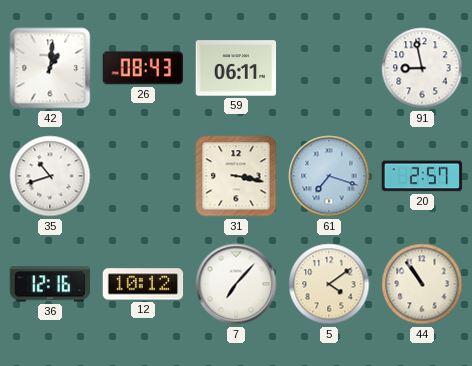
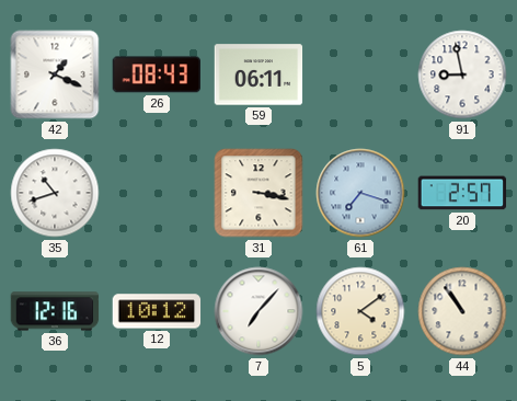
42: 1:01 -> 1:19
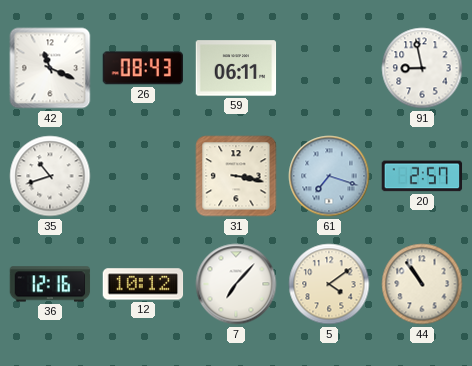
42: 1:19 -> 11:19
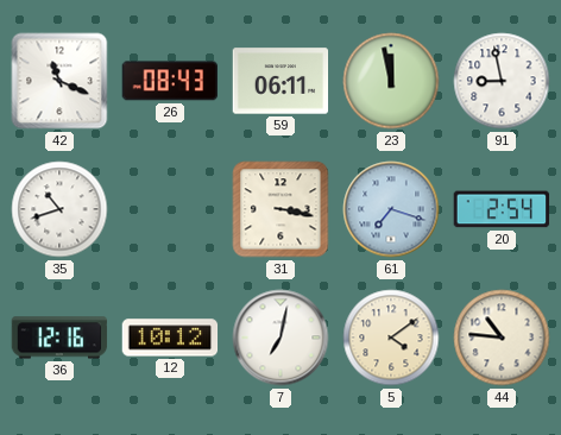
23: none -> 11:58
20: 2:57 -> 2:54
7: 7:07 -> 7:02
44: 10:54 -> 10:46
